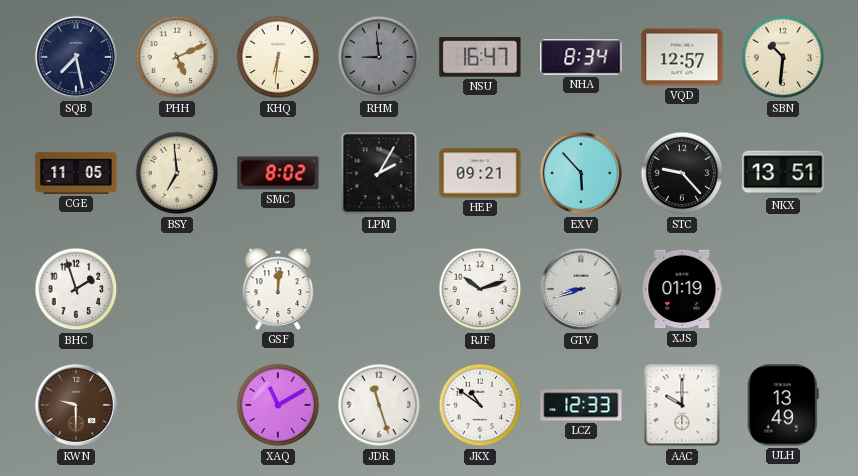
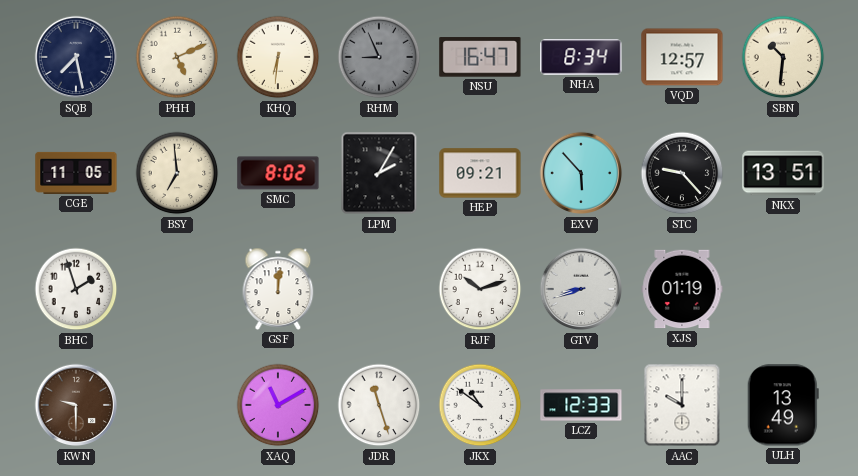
RHM: 8:59 -> 8:56
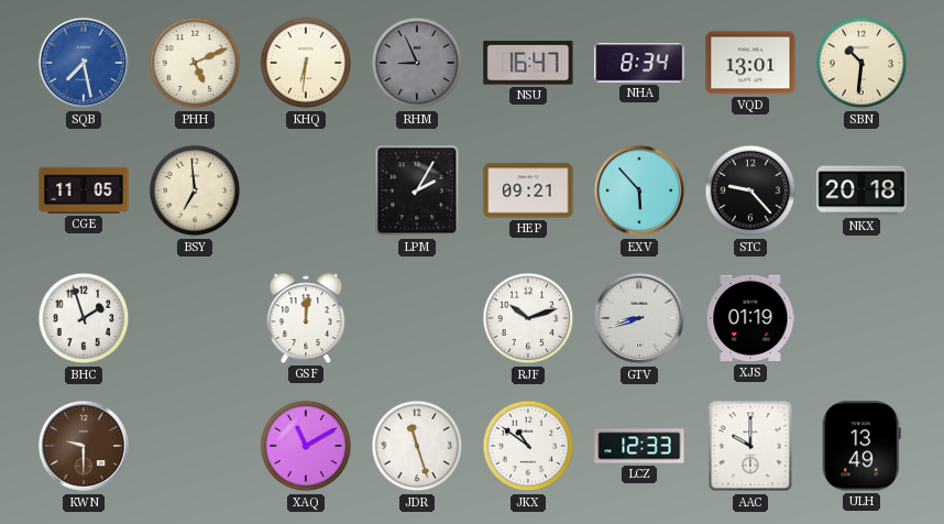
SQB dial: navy -> blue
VQD: 12:57 -> 13:01
SMC: 8:02 -> none
NKX: 13:51 -> 20:18
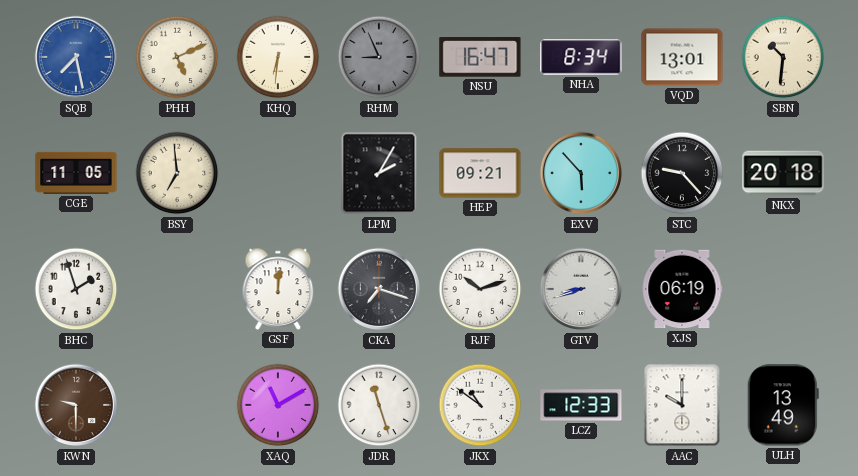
CKA: none -> 7:18
XJS: 01:19 -> 06:19
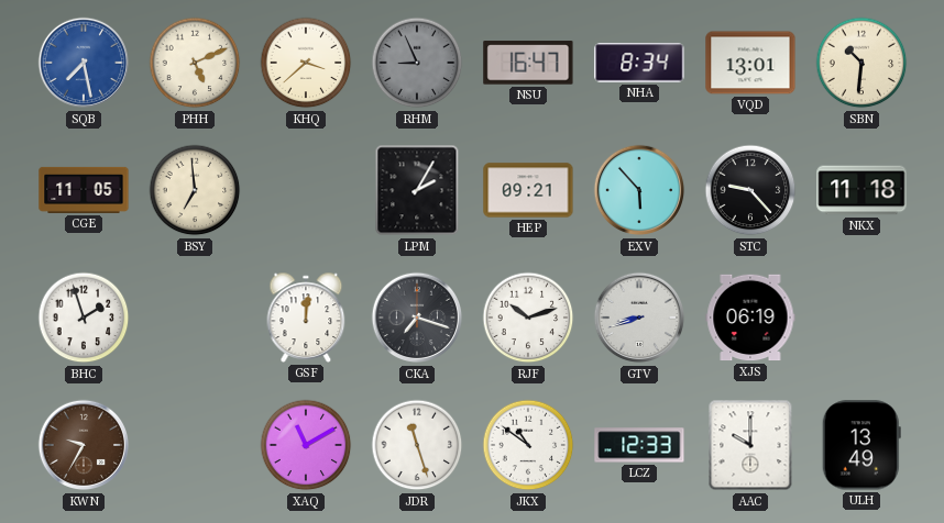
KHQ: 6:31 -> 3:38
NKX: 20:18 -> 11:18
KWN: 9:30 -> 9:35
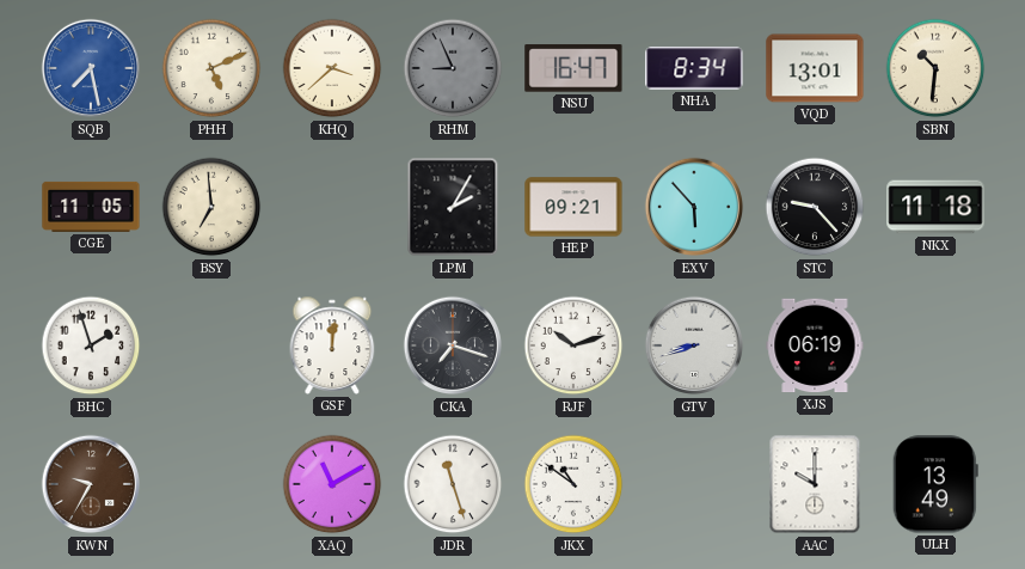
LCZ: 12:33 -> none
